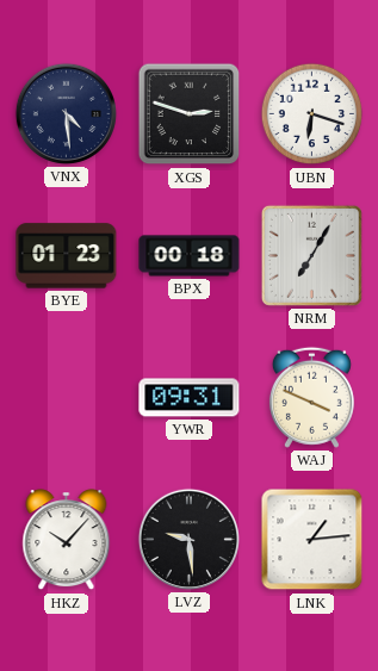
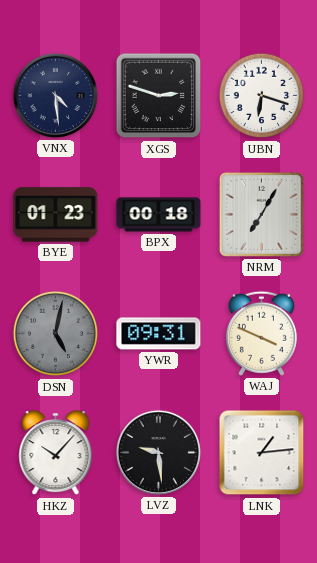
DSN: none -> 5:02
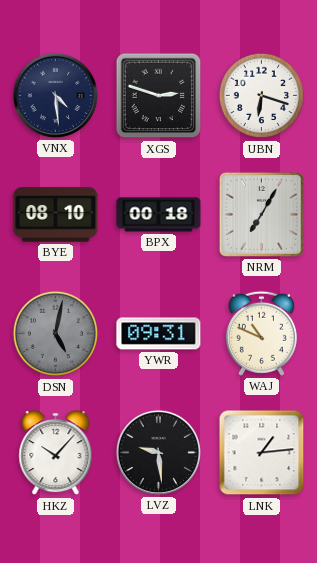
BYE: 01:23 -> 08:10
WAJ: 3:49 -> 10:49
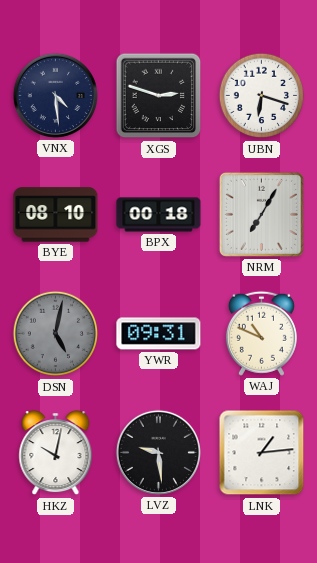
HKZ: 10:07 -> 10:02
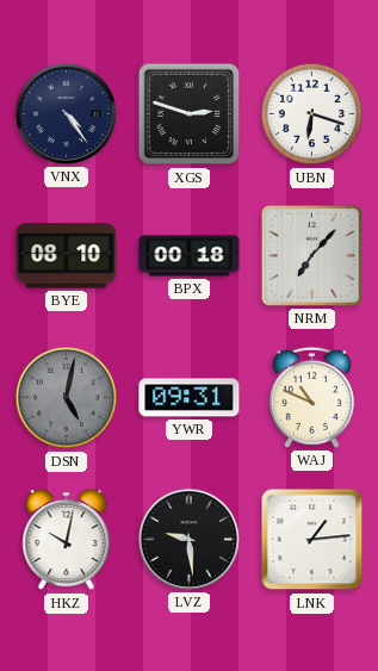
VNX: 4:29 -> 4:24
NRM: 7:05 -> 7:07
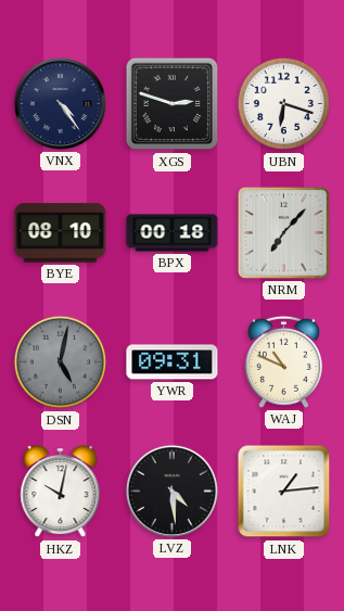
LVZ: 9:29 -> 4:29
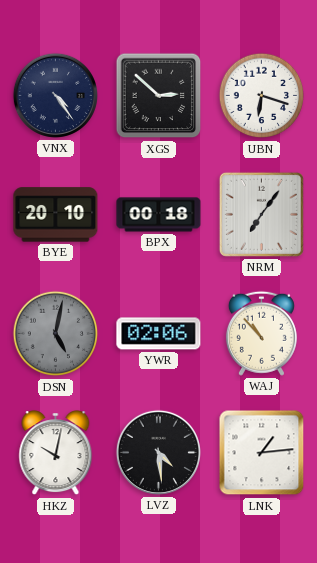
XGS: 2:48 -> 2:52
BYE: 08:10 -> 20:10
NRM: 7:07 -> 7:06
YWR: 09:31 -> 02:06
WAJ: 10:49 -> 10:53
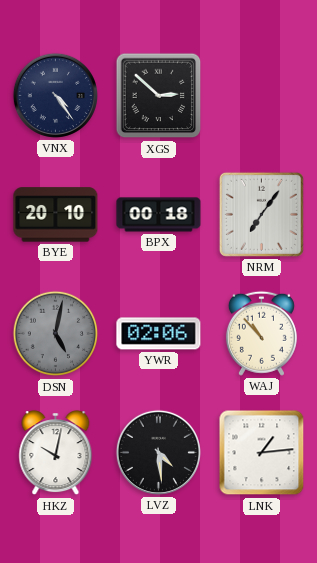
UBN: 6:18 -> none
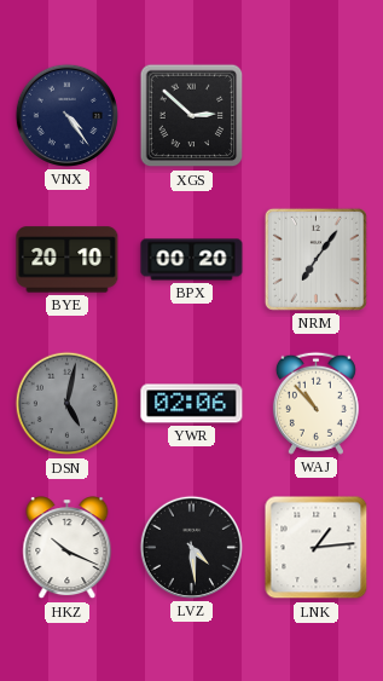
BPX: 00:18 -> 00:20
HKZ: 10:02 -> 10:19
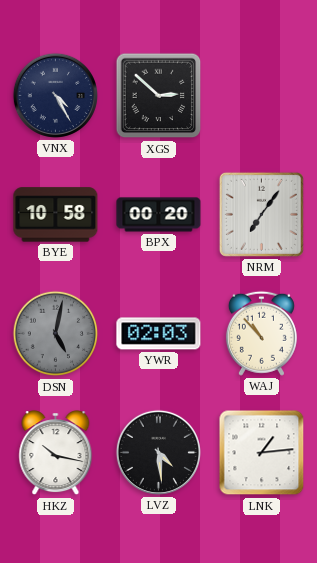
VNX: 4:24 -> 4:25
BYE: 20:10 -> 10:58
YWR: 02:06 -> 02:03
HKZ: 10:19 -> 10:17
